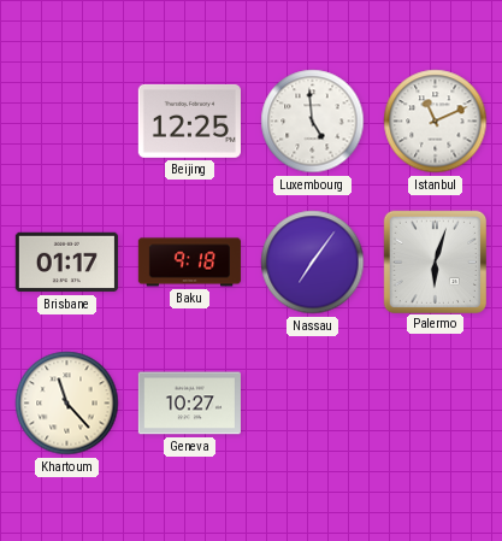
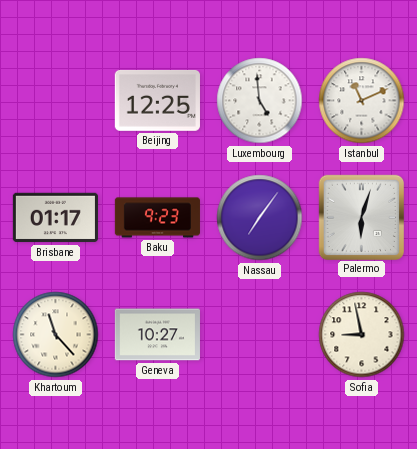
Baku: 9:18 -> 9:23
Sofia: none -> 8:58
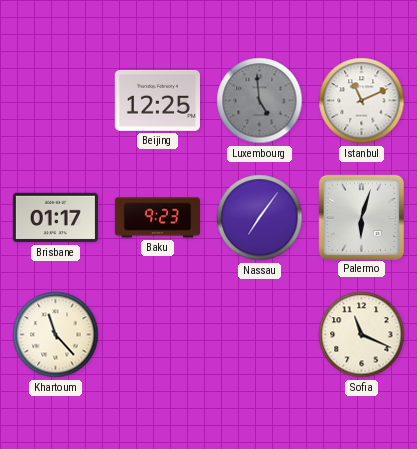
Luxembourg dial: white -> grey
Geneva: 10:27 -> none
Sofia: 8:58 -> 11:19
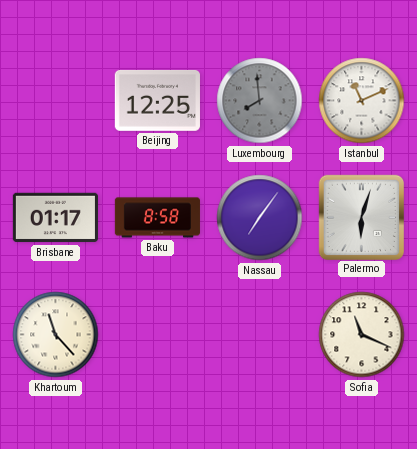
Luxembourg: 4:59 -> 7:59
Baku: 9:23 -> 8:58
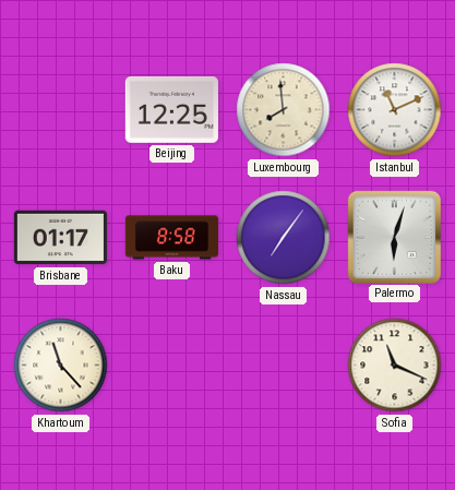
Luxembourg dial: grey -> cream
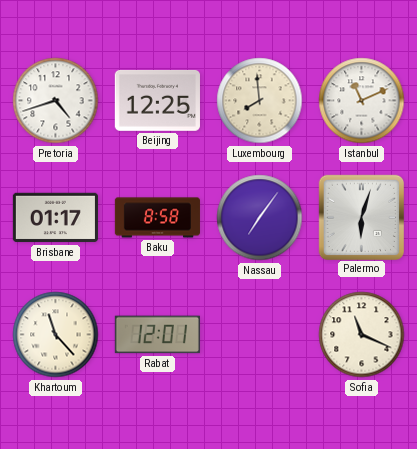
Pretoria: none -> 4:42
Rabat: none -> 12:01
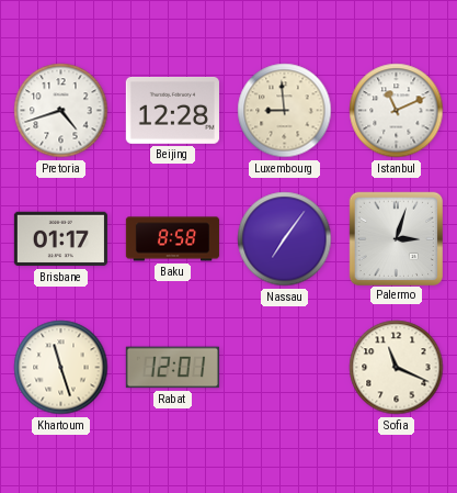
Beijing: 12:25 -> 12:28
Luxembourg: 7:59 -> 8:59
Palermo: 6:03 -> 3:03
Khartoum: 11:23 -> 11:27
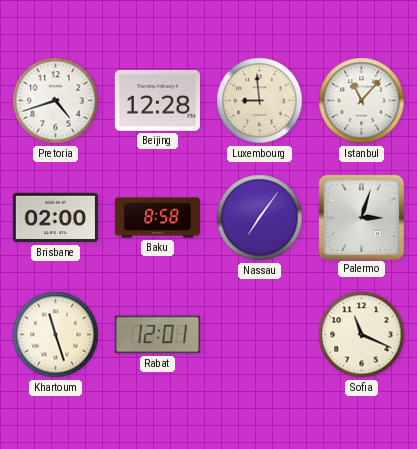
Istanbul: 11:11 -> 11:07
Brisbane: 01:17 -> 02:00
